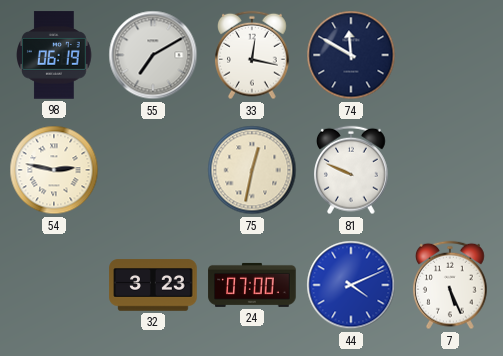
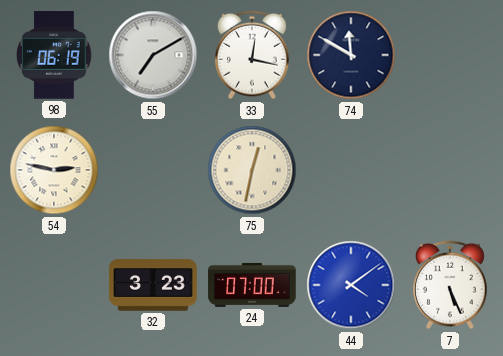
81: 9:49 -> none
44: 4:11 -> 4:09
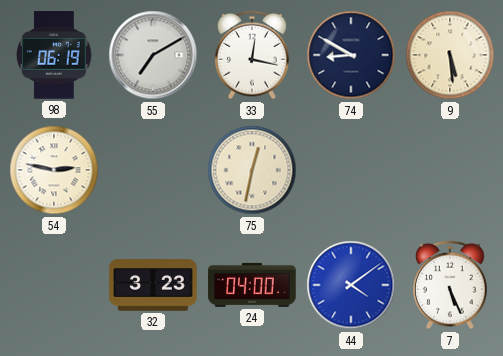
74: 11:50 -> 8:50
9: none -> 5:29
24: 07:00 -> 04:00
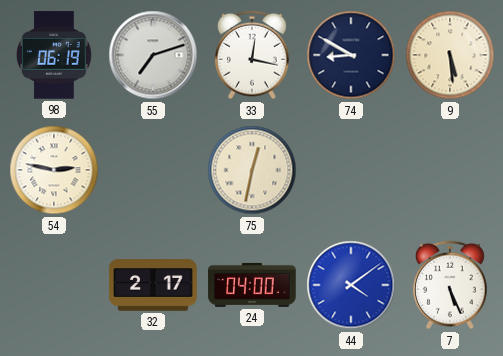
55: 7:10 -> 7:12
32: 3:23 -> 2:17
